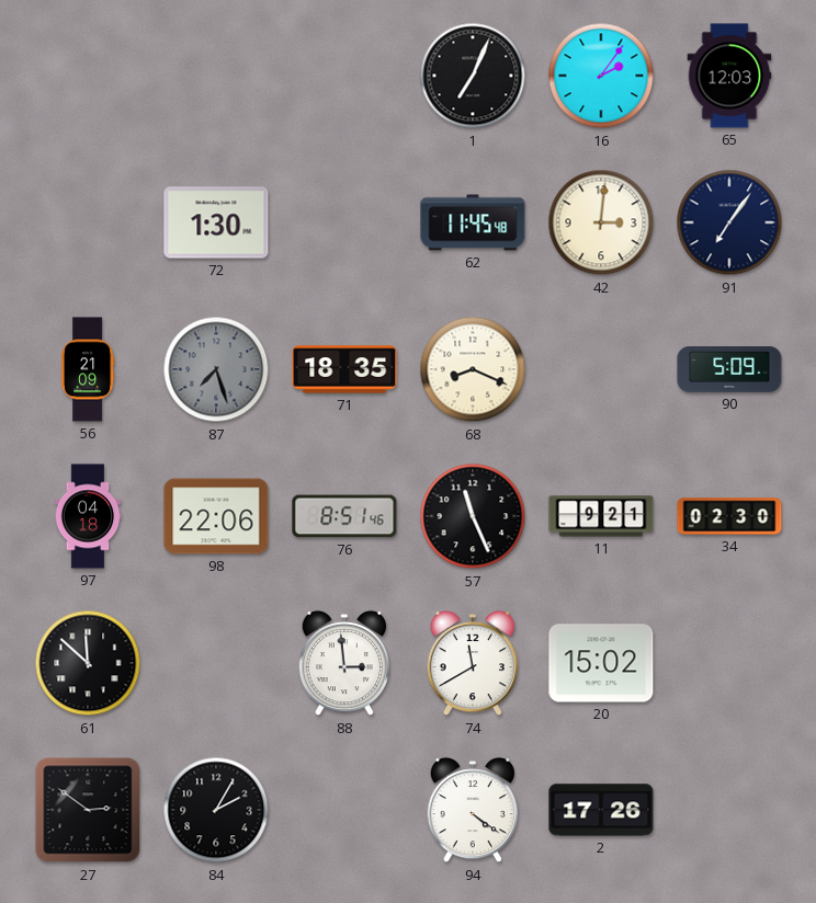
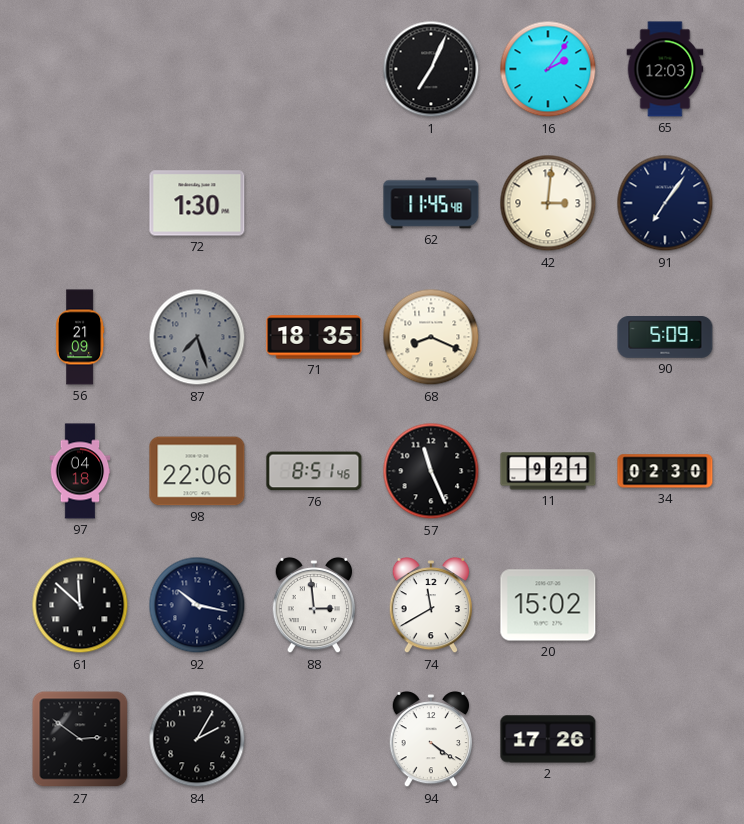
92: none -> 10:17
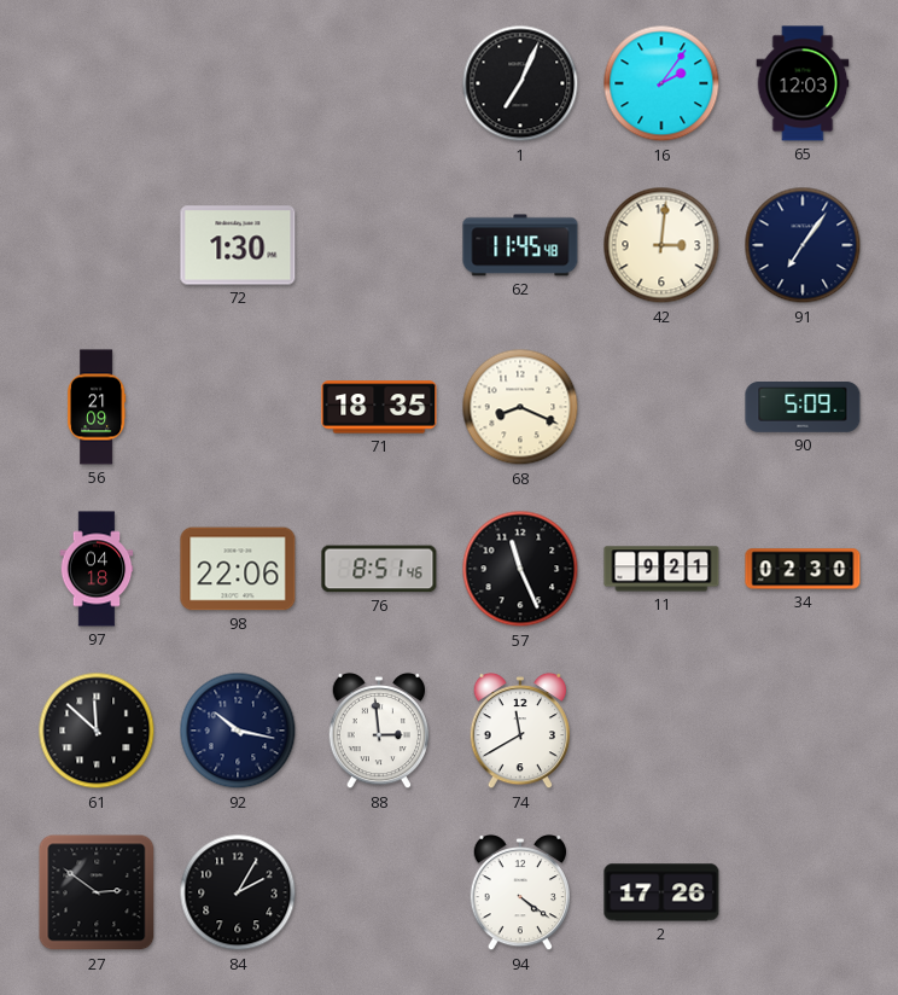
87: 7:27 -> none
20: 15:02 -> none
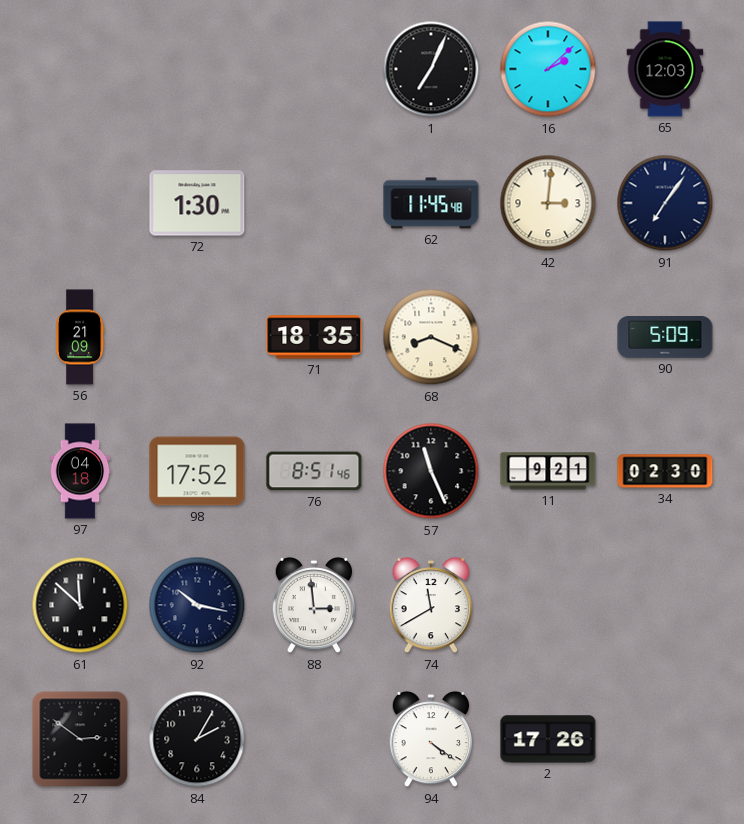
16: 2:06 -> 2:08
98: 22:06 -> 17:52
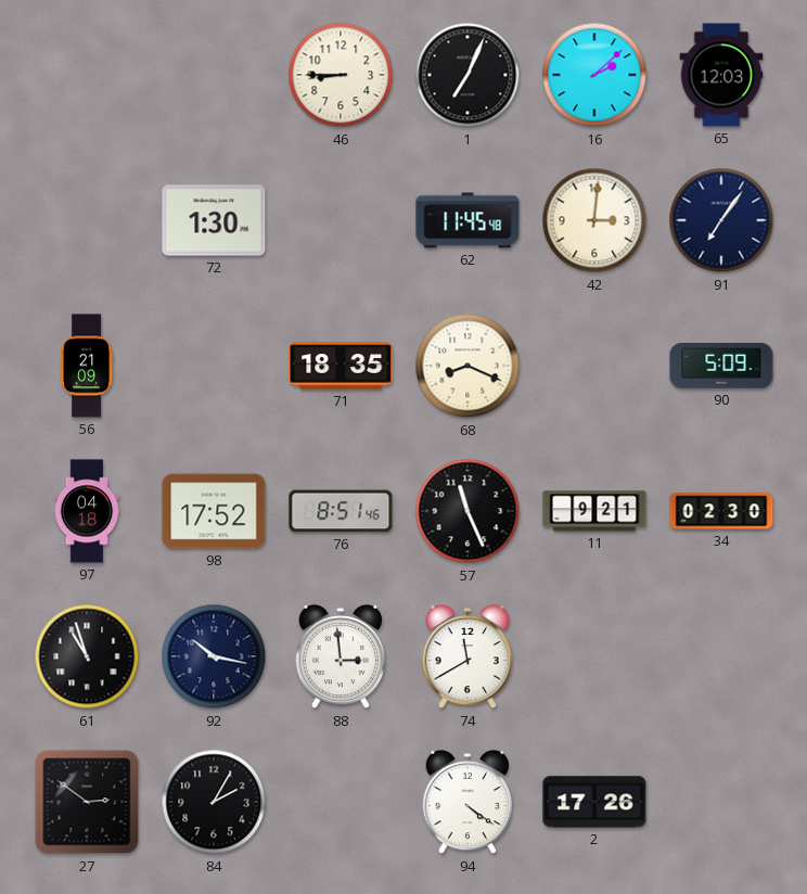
46: none -> 8:45
61: 11:52 -> 10:57
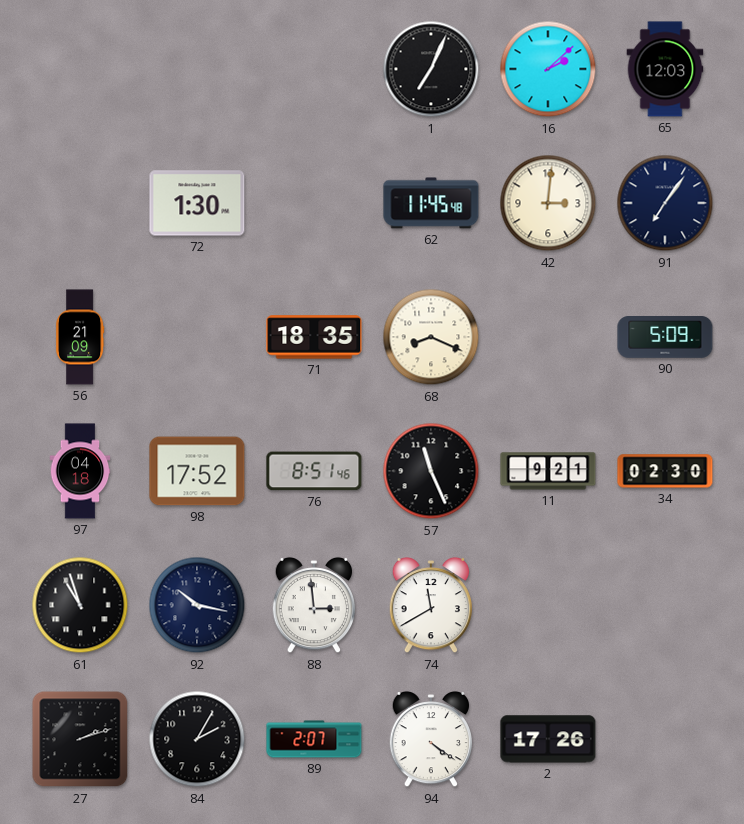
46: 8:45 -> none
27: 2:51 -> 2:12
89: none -> 2:07
